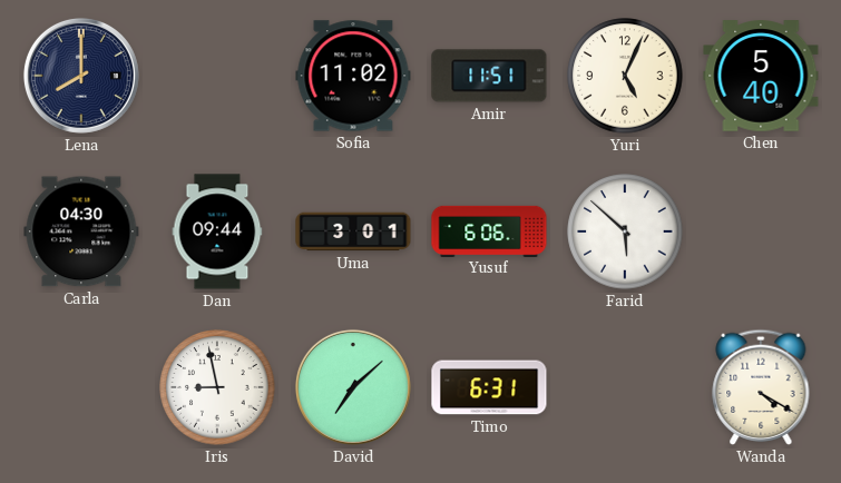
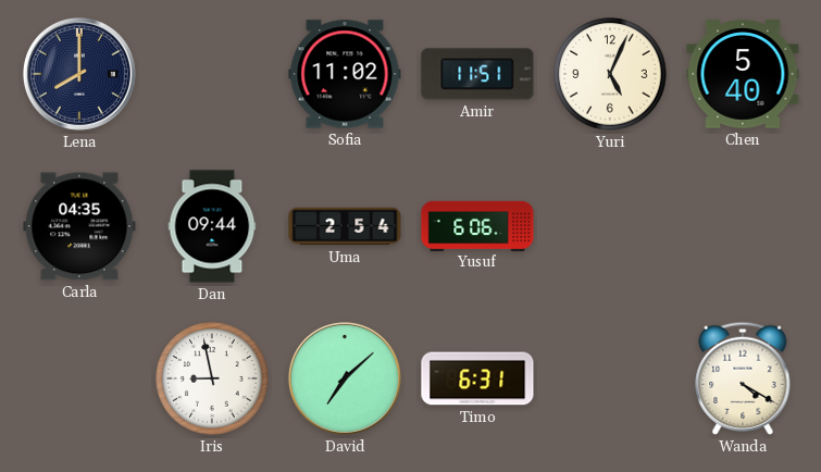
Carla: 04:30 -> 04:35
Uma: 3:01 -> 2:54
Farid: 5:52 -> none
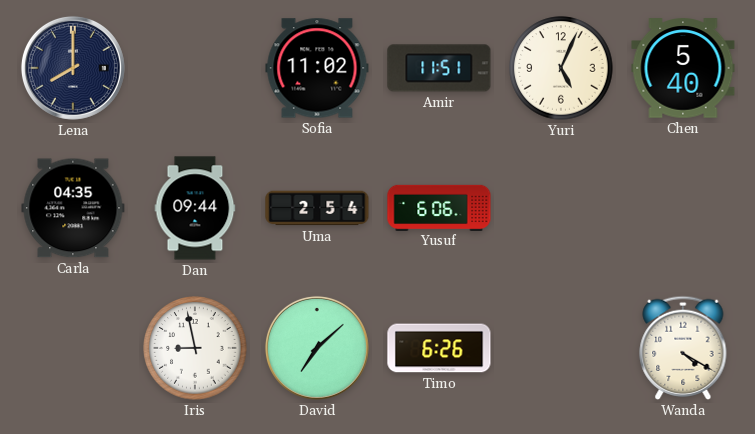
Timo: 6:31 -> 6:26
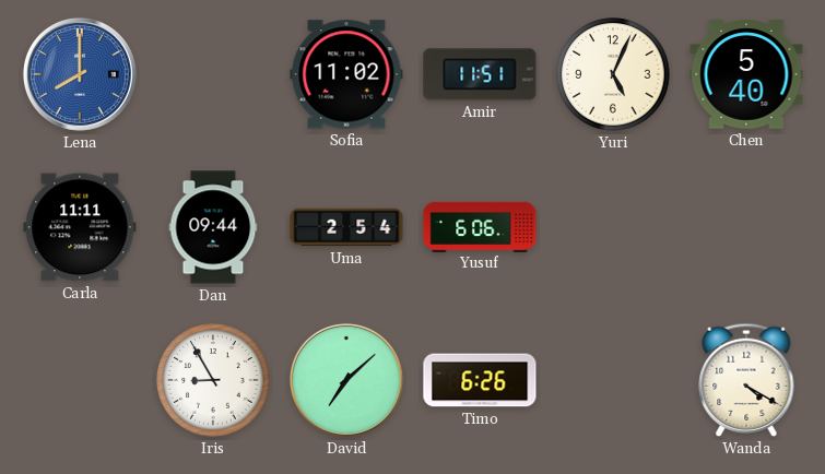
Lena dial: navy -> blue
Carla: 04:35 -> 11:11
Iris: 8:58 -> 8:55
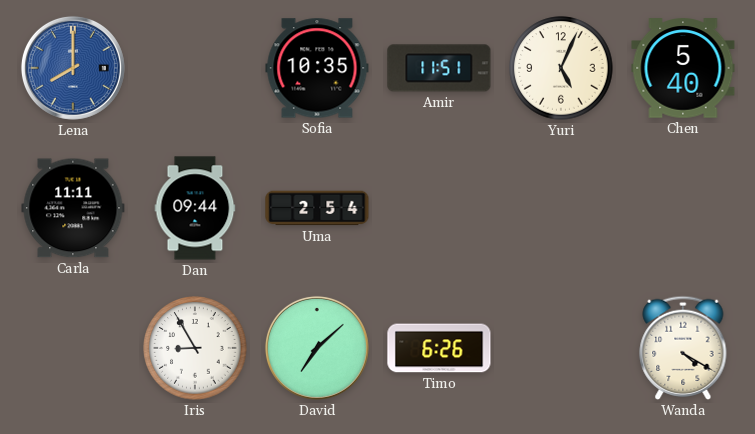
Sofia: 11:02 -> 10:35
Yusuf: 6:06 -> none
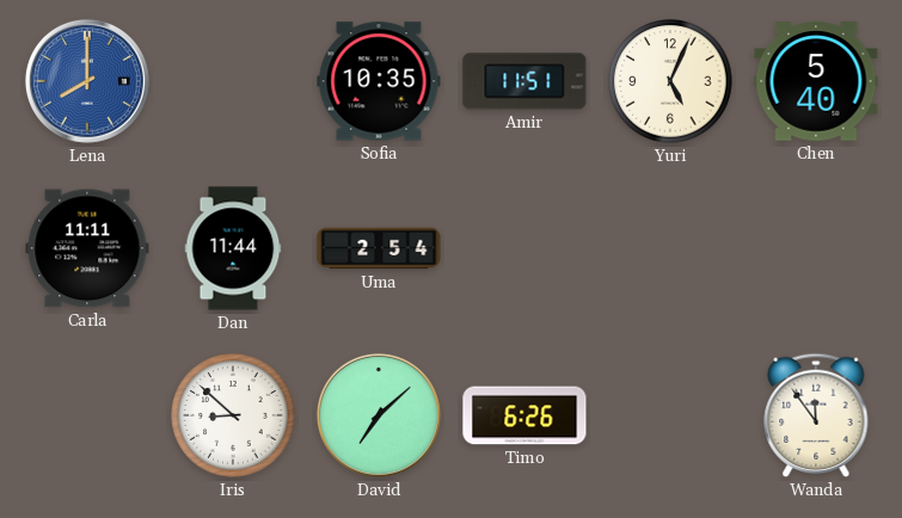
Dan: 09:44 -> 11:44
Iris: 8:55 -> 8:52
Wanda: 4:20 -> 11:54
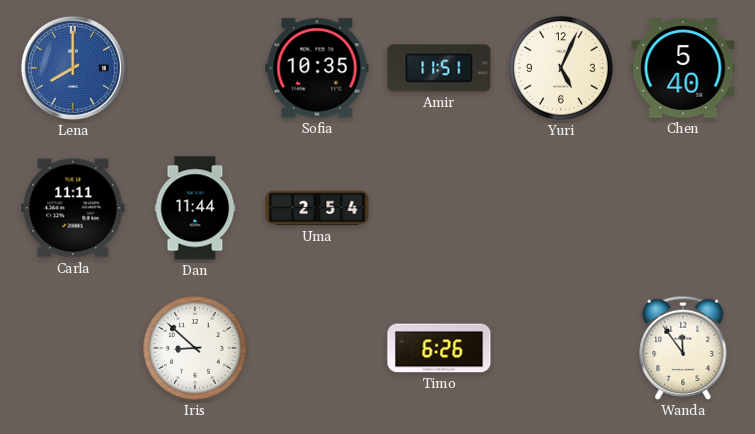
David: 7:08 -> none
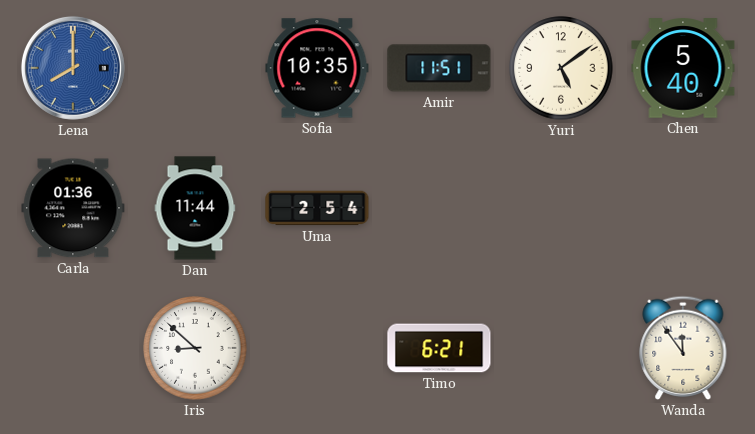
Yuri: 5:04 -> 5:09
Carla: 11:11 -> 01:36
Timo: 6:26 -> 6:21
